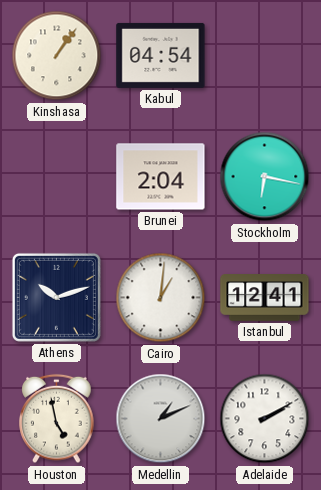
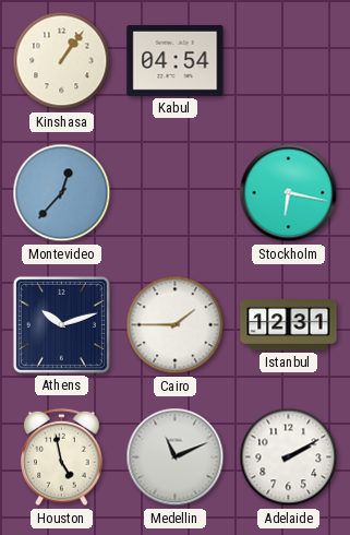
Montevideo: none -> 12:37
Brunei: 2:04 -> none
Cairo: 1:01 -> 1:45
Istanbul: 12:41 -> 12:31
Medellin: 1:11 -> 11:11
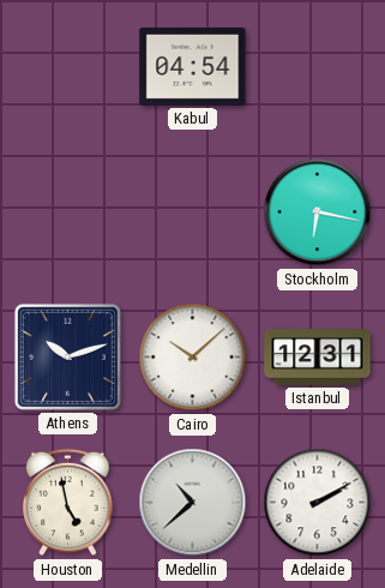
Kinshasa: 1:06 -> none
Montevideo: 12:37 -> none
Cairo: 1:45 -> 10:08
Medellin: 11:11 -> 10:38
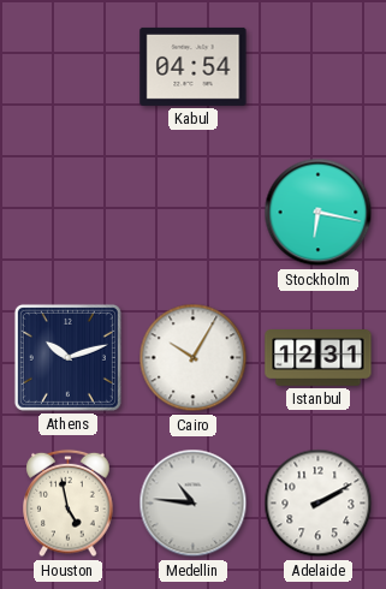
Cairo: 10:08 -> 10:05
Medellin: 10:38 -> 10:46
